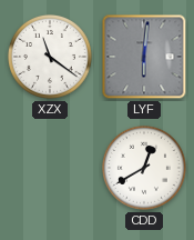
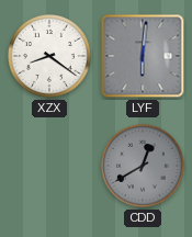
XZX: 11:21 -> 8:21
CDD dial: white -> grey
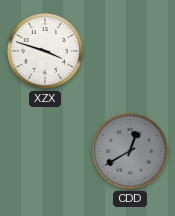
XZX: 8:21 -> 3:48
LYF: 6:01 -> none
